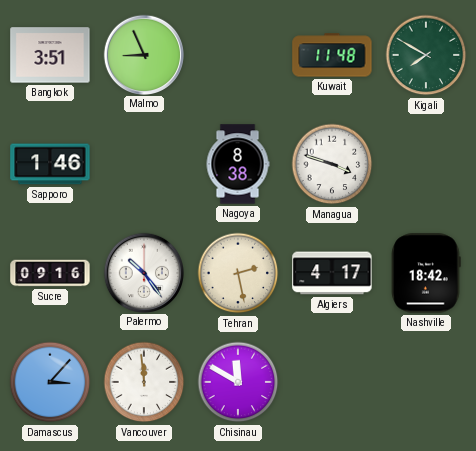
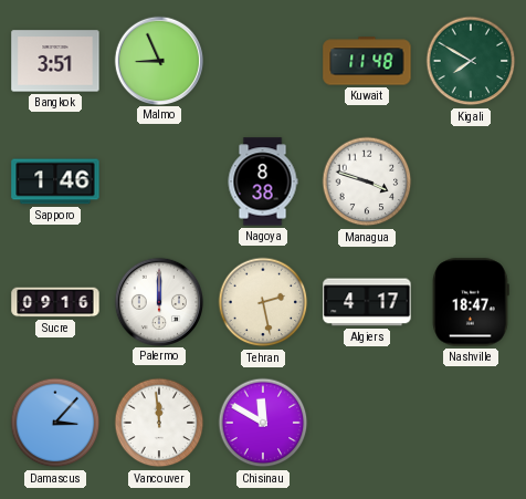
Palermo: 10:24 -> 12:00
Nashville: 18:42 -> 18:47
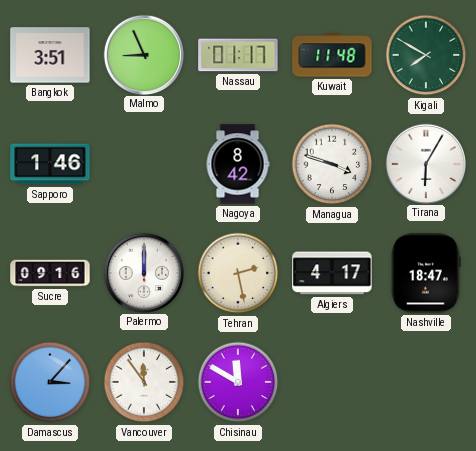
Nassau: none -> 01:17
Nagoya: 8:38 -> 8:42
Tirana: none -> 6:05
Vancouver: 11:59 -> 11:54
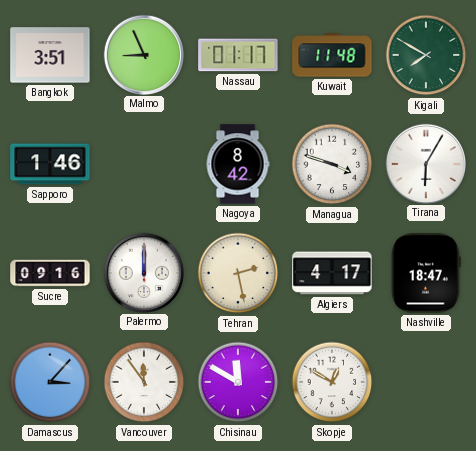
Skopje: none -> 12:50
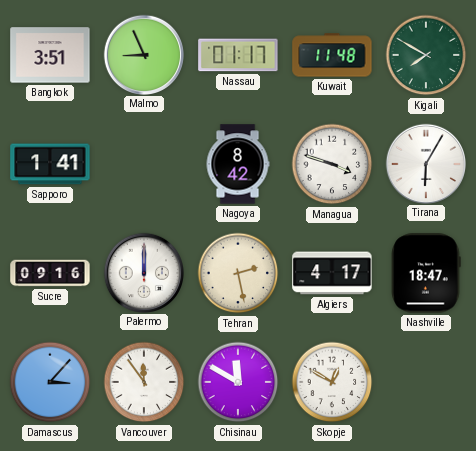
Sapporo: 1:46 -> 1:41
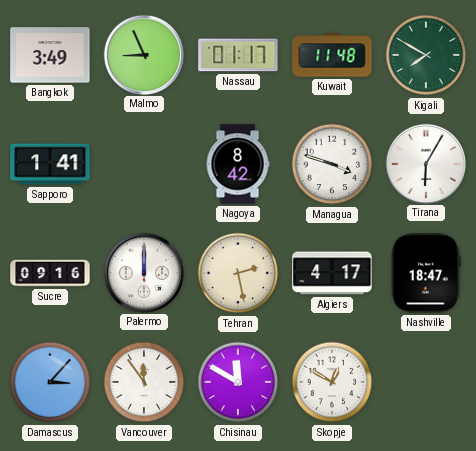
Bangkok: 3:51 -> 3:49
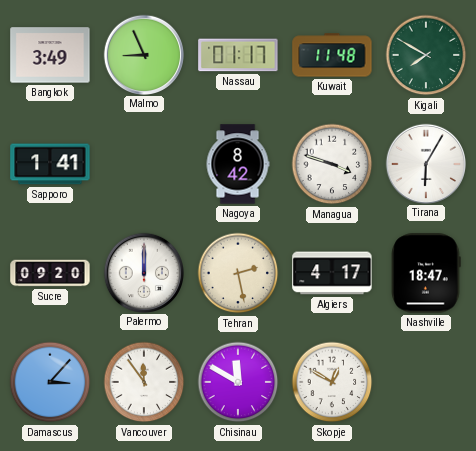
Sucre: 09:16 -> 09:20
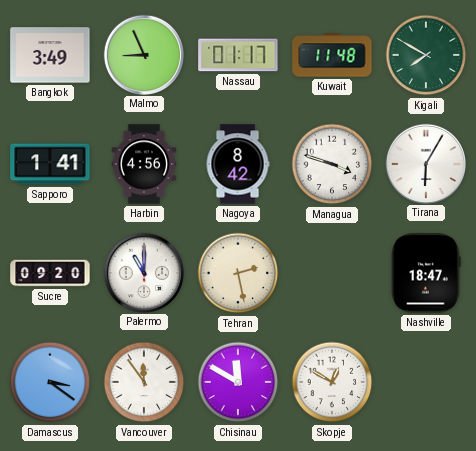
Harbin: none -> 4:56
Palermo: 12:00 -> 11:00
Algiers: 4:17 -> none
Damascus: 3:07 -> 3:21
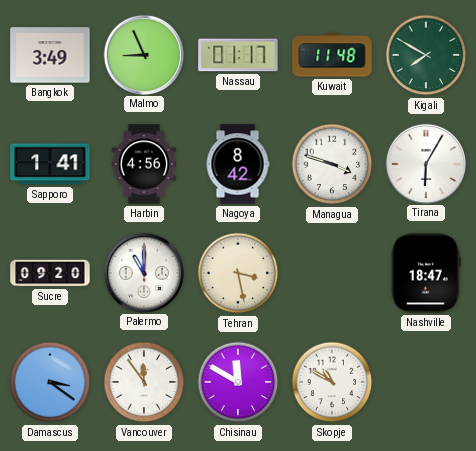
Tehran: 2:28 -> 3:28
Skopje: 12:50 -> 10:50
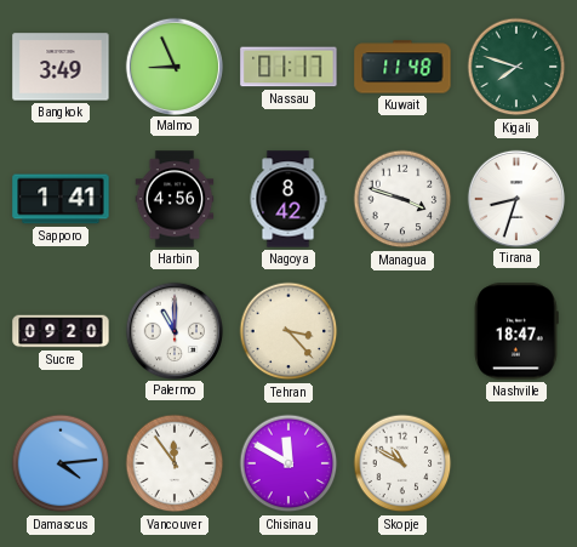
Kigali: 7:50 -> 7:48
Tirana: 6:05 -> 8:33
Tehran: 3:28 -> 3:23
Damascus: 3:21 -> 4:14
